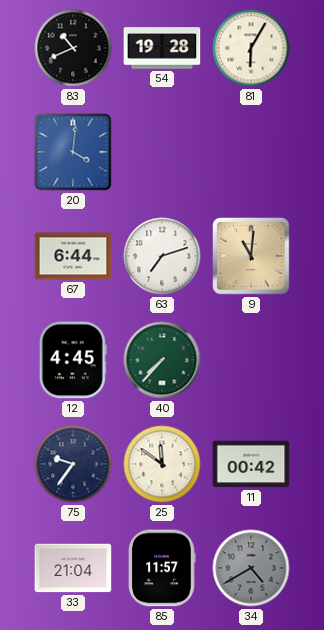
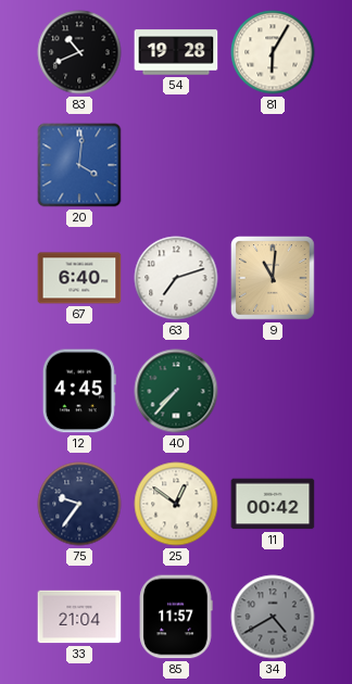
67: 6:44 -> 6:40
25: 11:51 -> 12:51
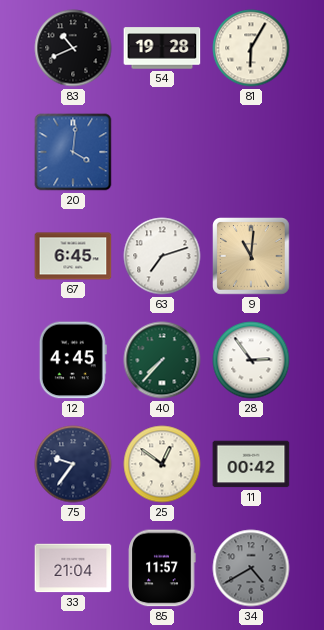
67: 6:40 -> 6:45
28: none -> 2:54
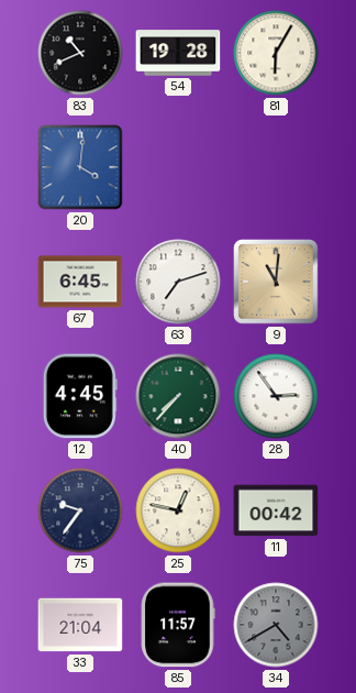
25: 12:51 -> 12:47
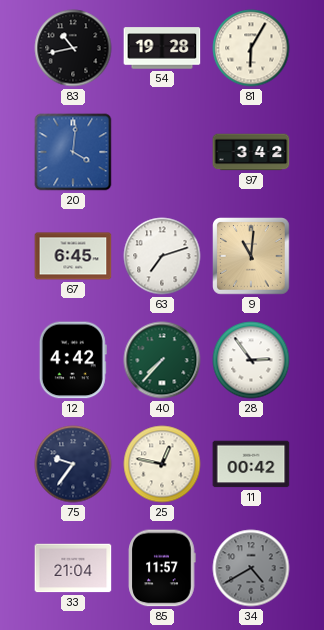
83: 10:41 -> 10:43
97: none -> 3:42
12: 4:45 -> 4:42
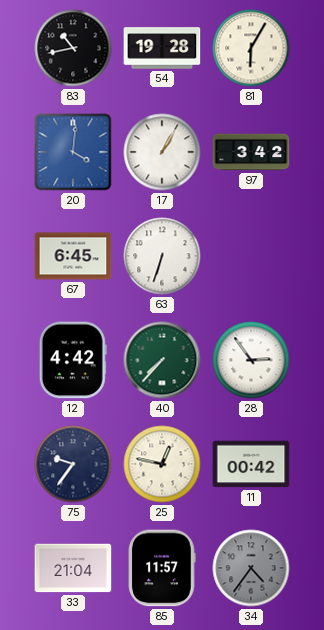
17: none -> 1:05
63: 7:12 -> 6:33
9: 11:01 -> none
34: 4:40 -> 4:36
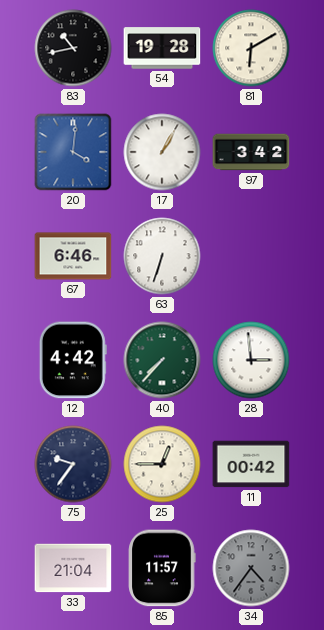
81: 6:05 -> 6:10
67: 6:45 -> 6:46
28: 2:54 -> 2:59
25: 12:47 -> 12:45
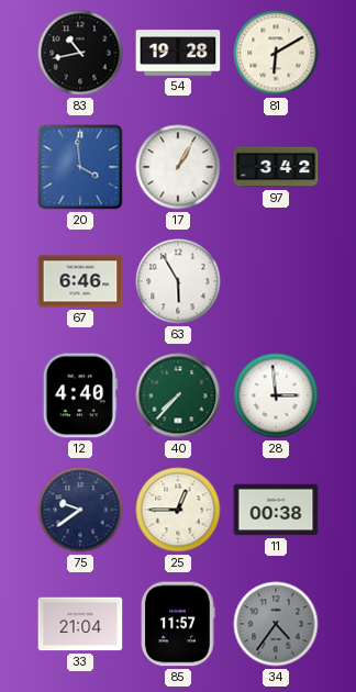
20: 4:01 -> 3:59
63: 6:33 -> 5:55
12: 4:42 -> 4:40
75: 9:36 -> 9:39
11: 00:42 -> 00:38
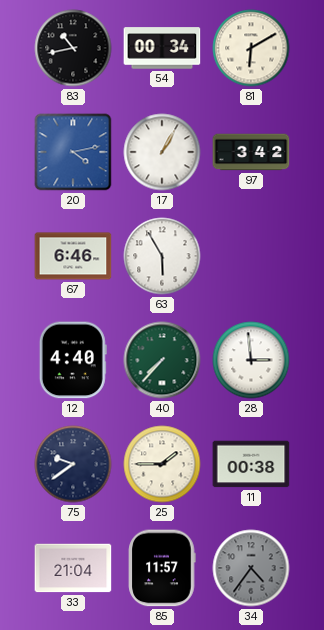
54: 19:28 -> 00:34
20: 3:59 -> 4:13
25: 12:45 -> 1:45
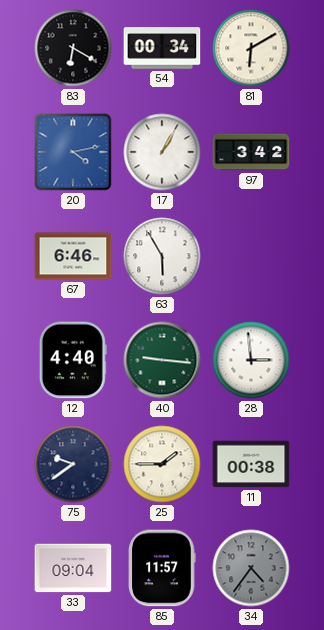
83: 10:43 -> 6:20
40: 7:37 -> 9:16
33: 21:04 -> 09:04
